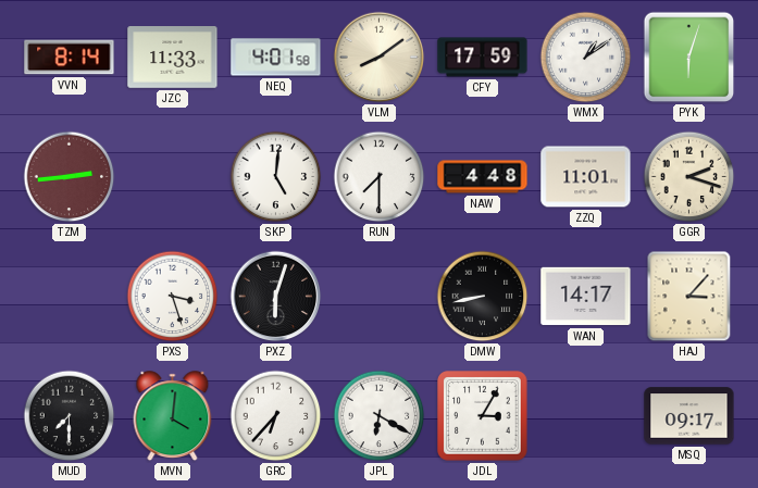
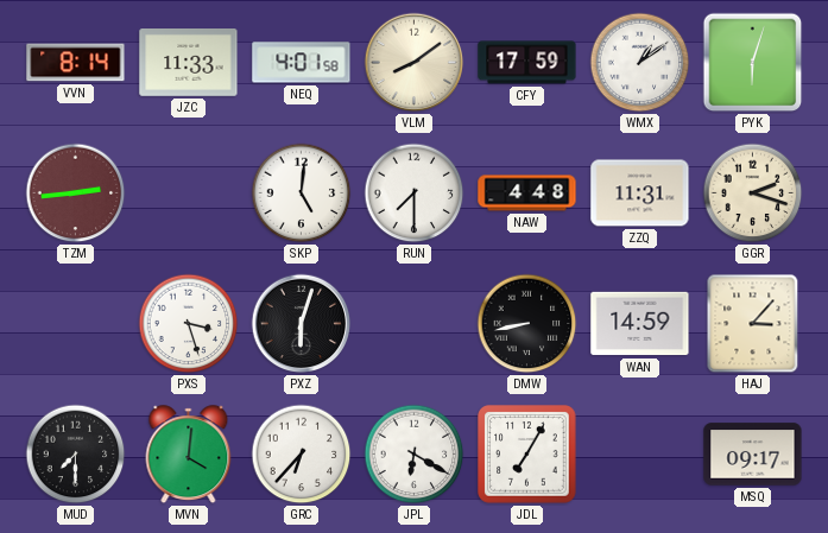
ZZQ: 11:01 -> 11:31
WAN: 14:17 -> 14:59
JDL: 3:05 -> 7:05
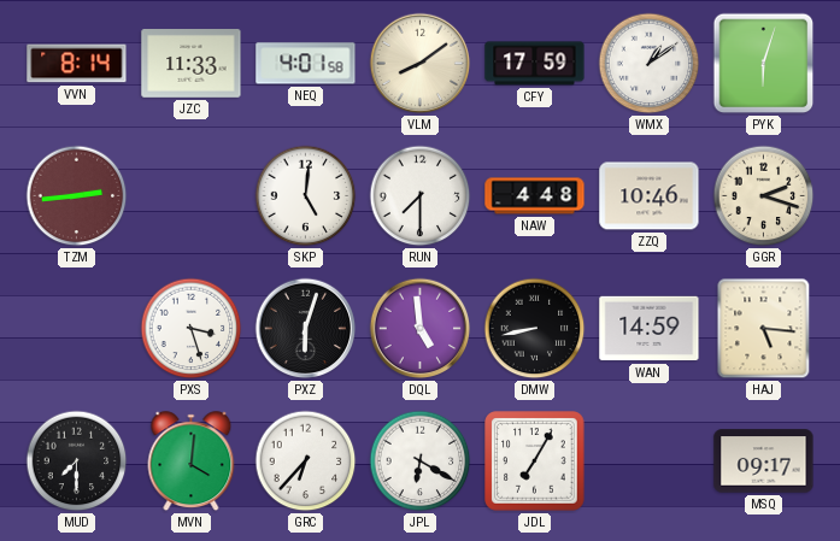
ZZQ: 11:31 -> 10:46
DQL: none -> 4:59
HAJ: 3:07 -> 5:16
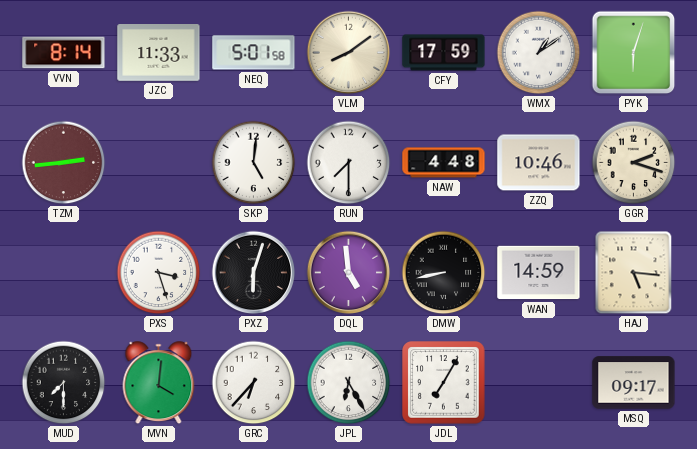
NEQ: 4:01 -> 5:01
JPL: 6:20 -> 6:25
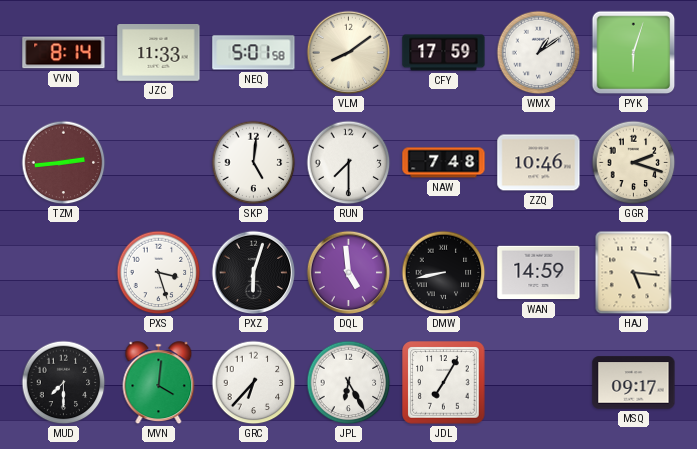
NAW: 4:48 -> 7:48
